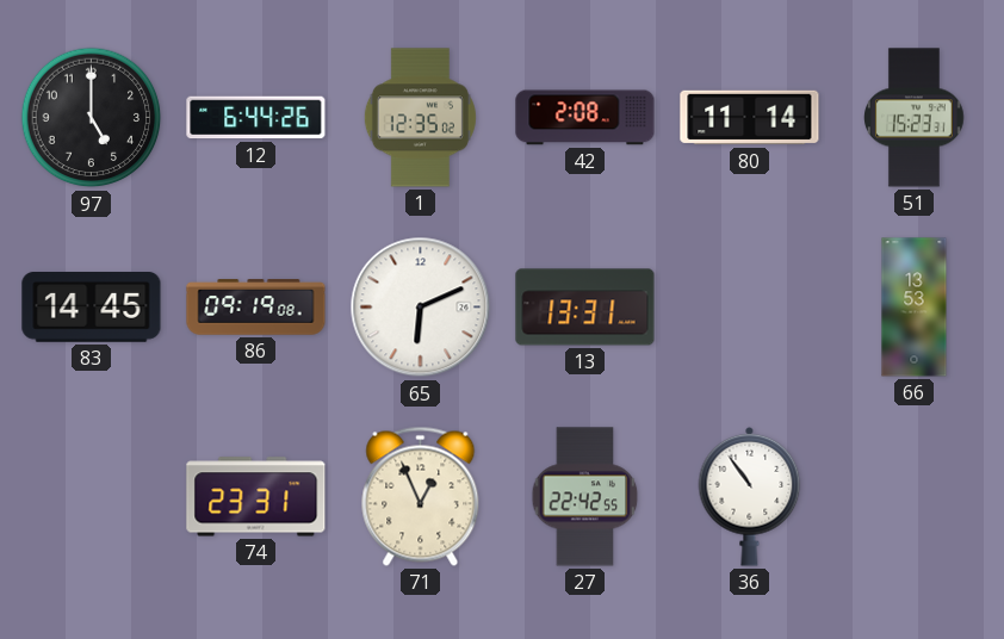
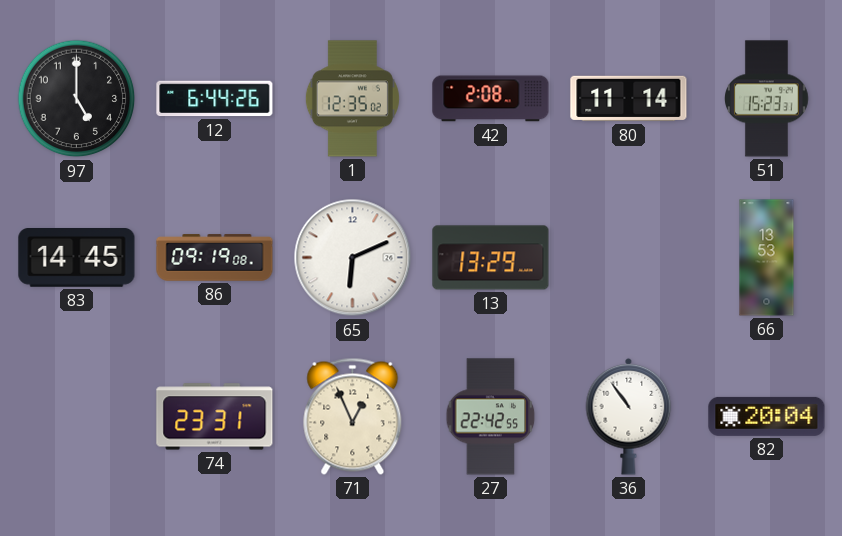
13: 13:31 -> 13:29
82: none -> 20:04
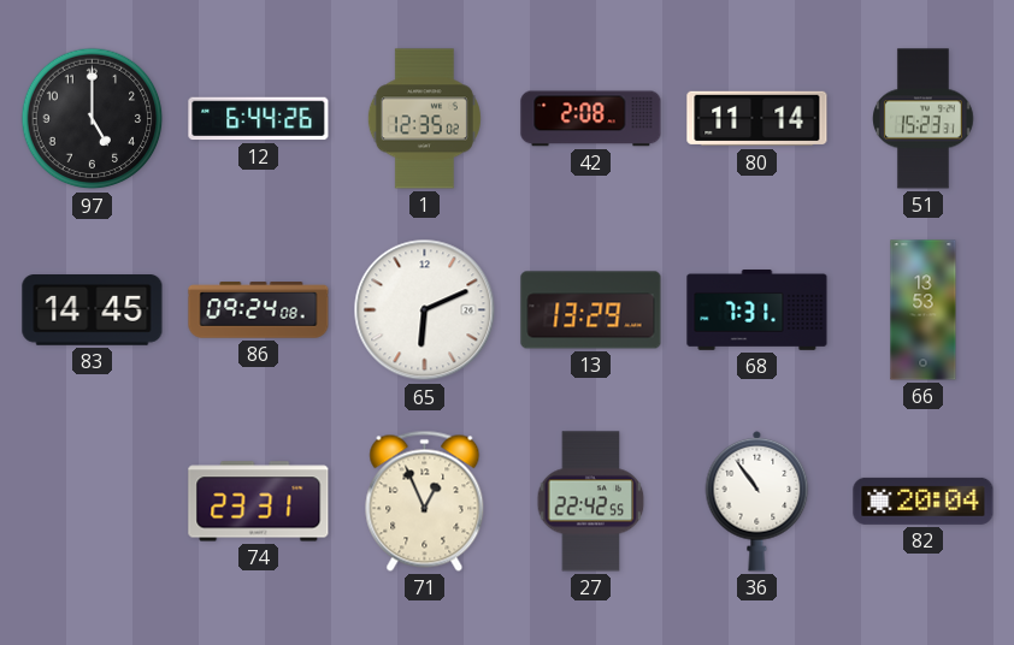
86: 09:19 -> 09:24
68: none -> 7:31
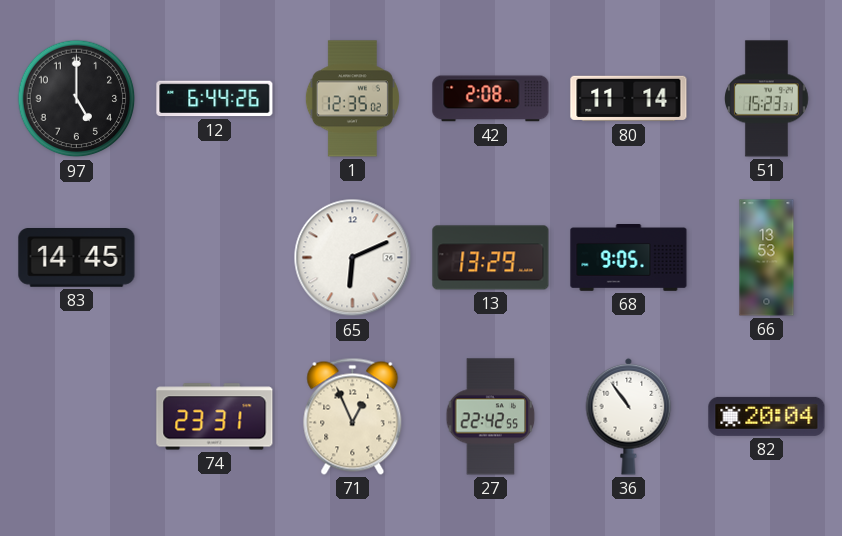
86: 09:24 -> none
68: 7:31 -> 9:05
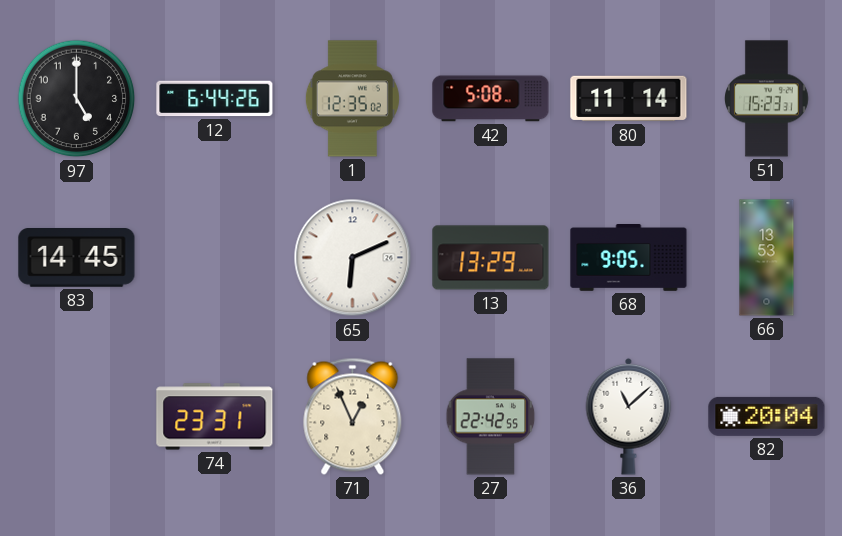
42: 2:08 -> 5:08
36: 10:54 -> 11:08
